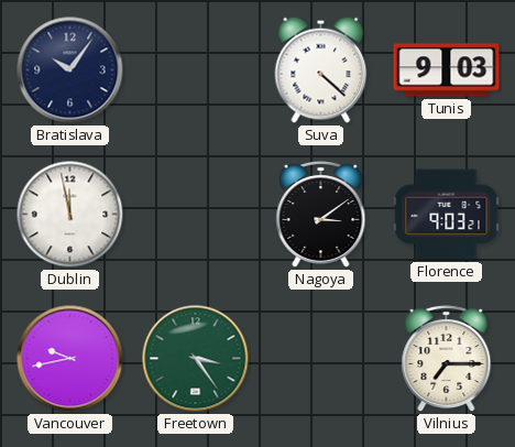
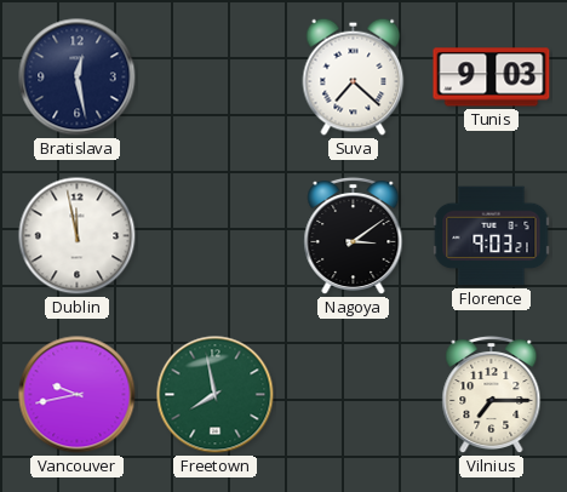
Bratislava: 10:06 -> 12:28
Suva: 4:22 -> 7:22
Freetown: 3:24 -> 7:58
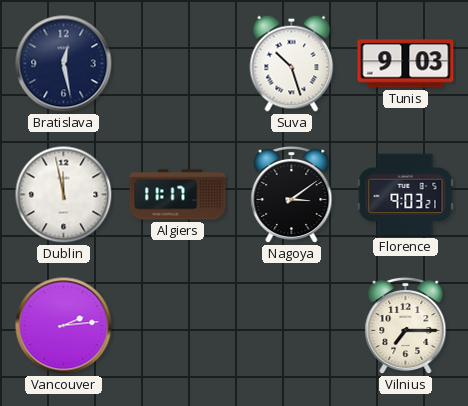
Suva: 7:22 -> 10:27
Algiers: none -> 11:17
Vancouver: 9:43 -> 2:14
Freetown: 7:58 -> none
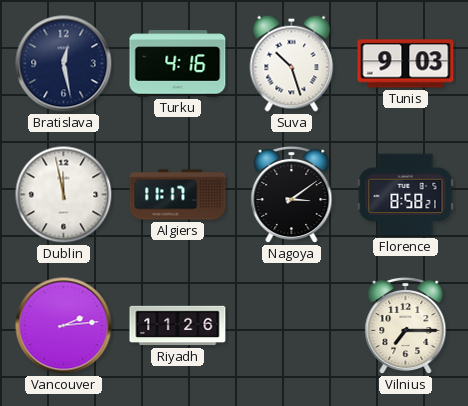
Turku: none -> 4:16
Florence: 9:03 -> 8:58
Riyadh: none -> 11:26
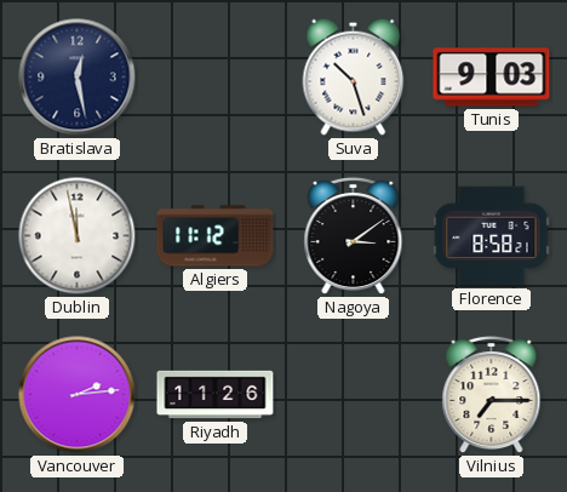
Turku: 4:16 -> none
Algiers: 11:17 -> 11:12
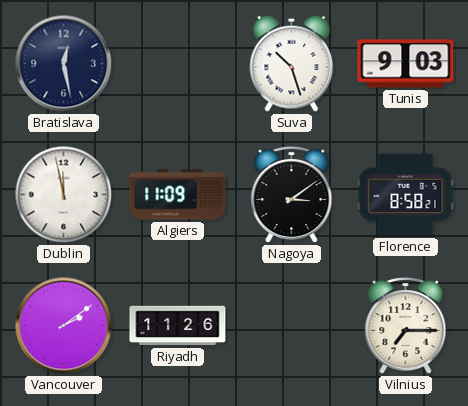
Algiers: 11:12 -> 11:09
Vancouver: 2:14 -> 2:09
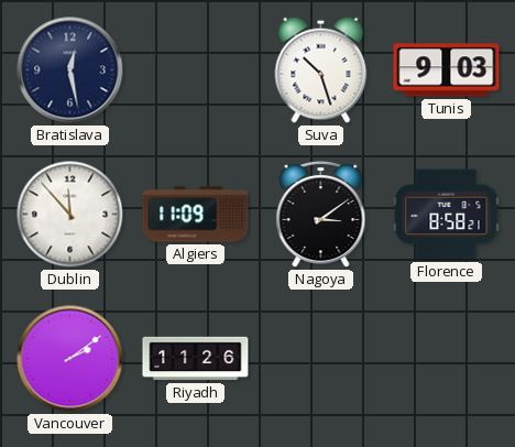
Dublin: 11:58 -> 11:53
Vilnius: 7:15 -> none
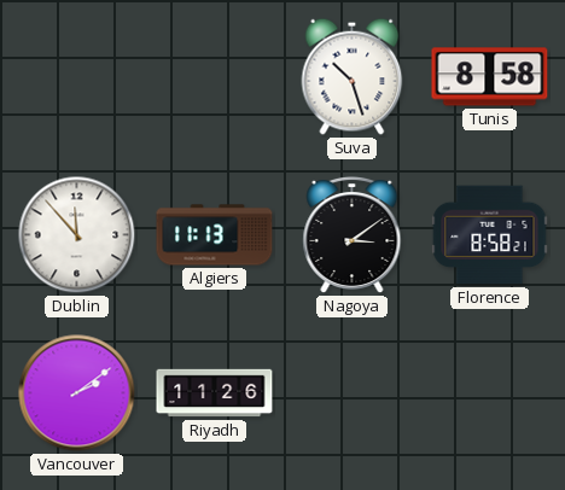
Bratislava: 12:28 -> none
Tunis: 9:03 -> 8:58
Algiers: 11:09 -> 11:13
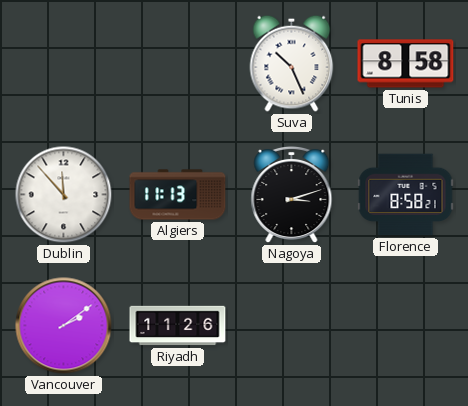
Suva: 10:27 -> 10:26
Nagoya: 3:09 -> 3:12
